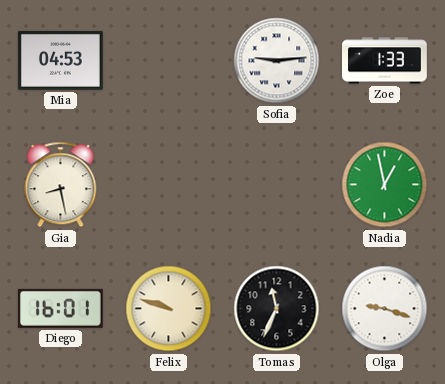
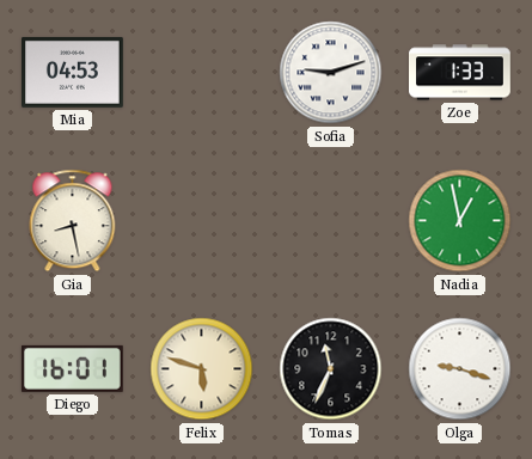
Sofia: 9:14 -> 9:12
Felix: 9:48 -> 5:48
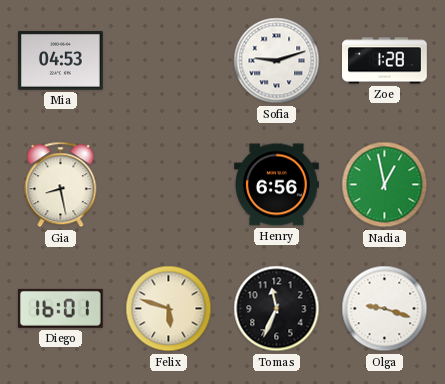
Zoe: 1:33 -> 1:28
Henry: none -> 6:56
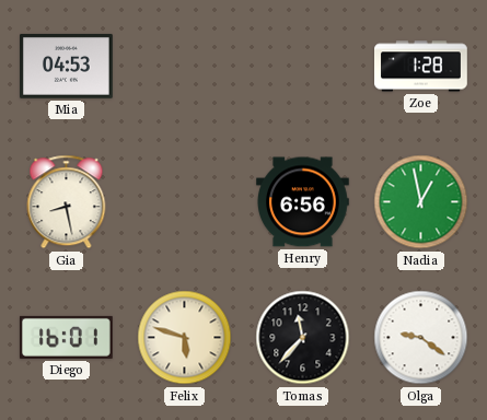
Sofia: 9:12 -> none
Tomas: 11:34 -> 11:37
Olga: 9:18 -> 9:21
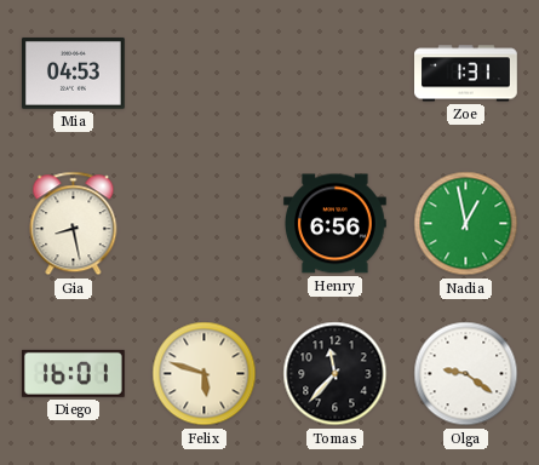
Zoe: 1:28 -> 1:31
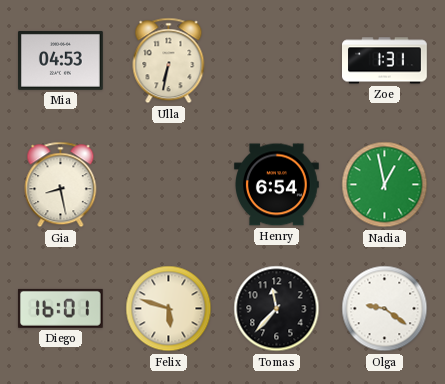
Ulla: none -> 6:32
Henry: 6:56 -> 6:54
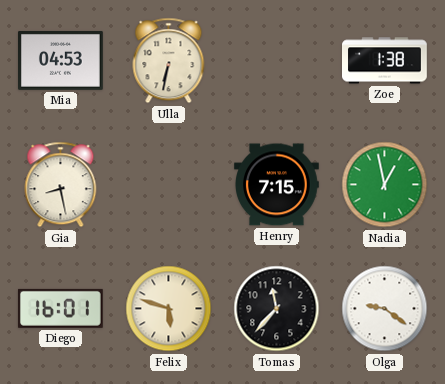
Zoe: 1:31 -> 1:38
Henry: 6:54 -> 7:15
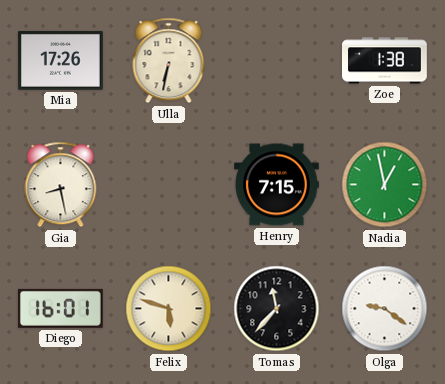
Mia: 04:53 -> 17:26
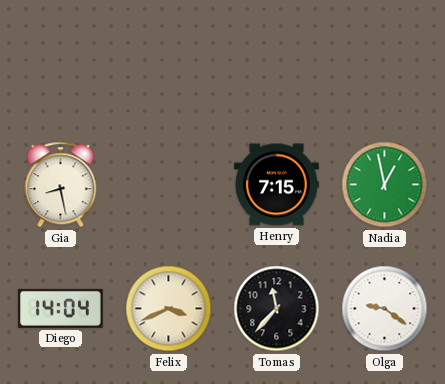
Mia: 17:26 -> none
Ulla: 6:32 -> none
Zoe: 1:38 -> none
Diego: 16:01 -> 14:04
Felix: 5:48 -> 3:41
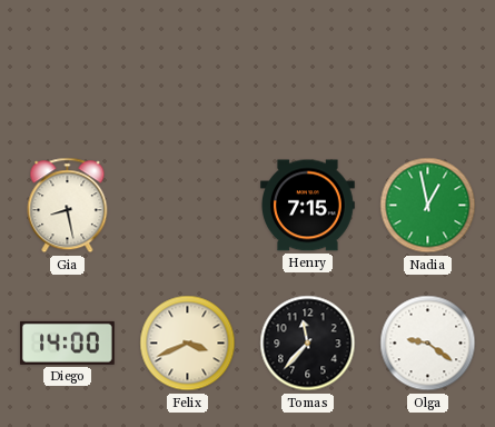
Diego: 14:04 -> 14:00
